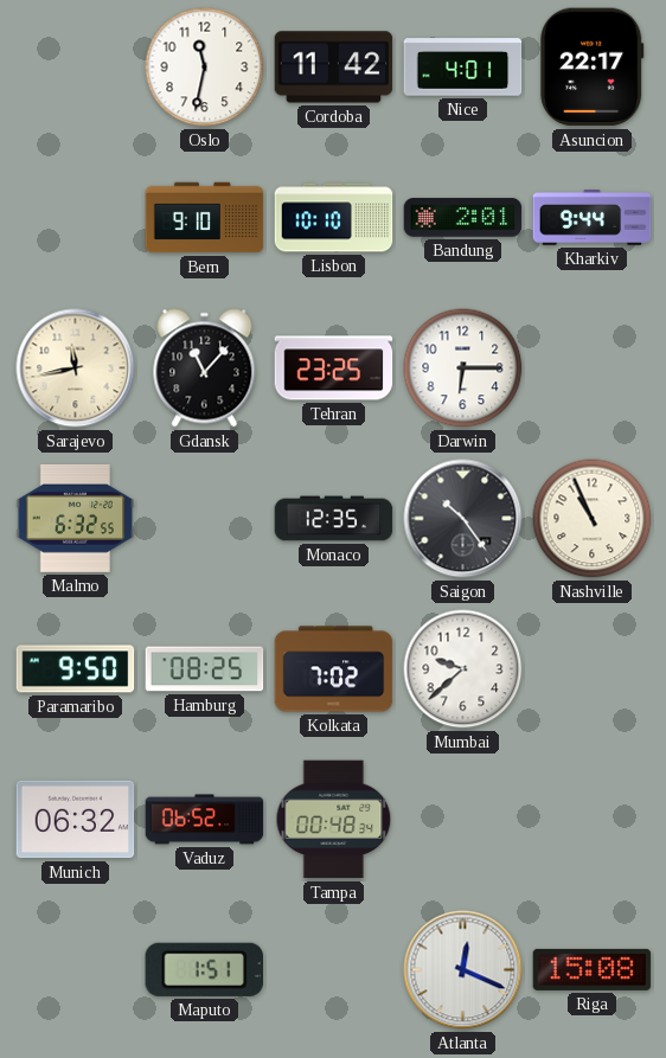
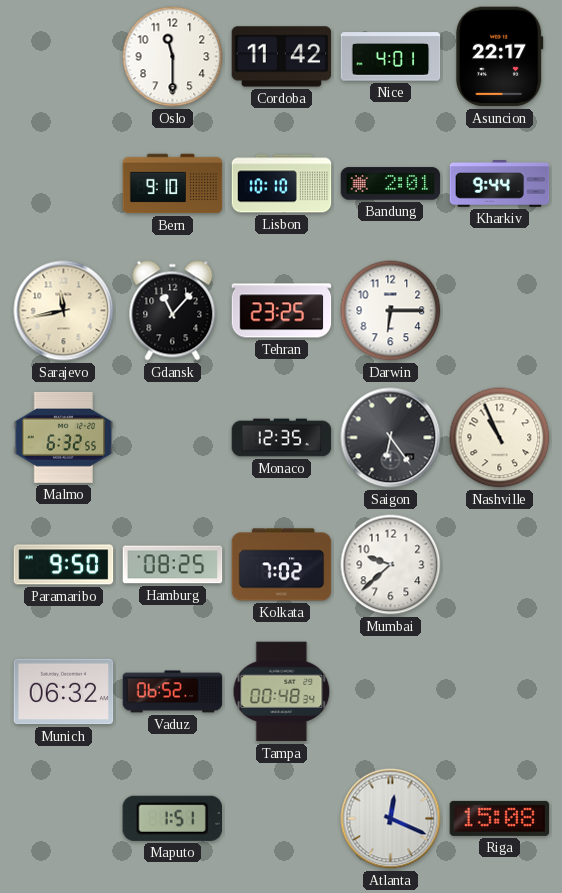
Oslo: 11:32 -> 11:30
Saigon: 10:24 -> 6:24
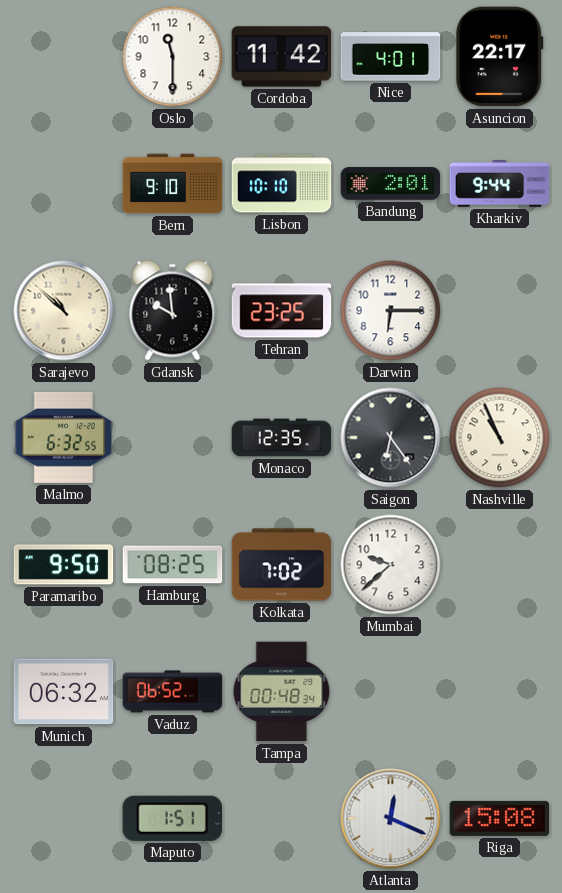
Sarajevo: 11:43 -> 10:52
Gdansk: 11:07 -> 9:59
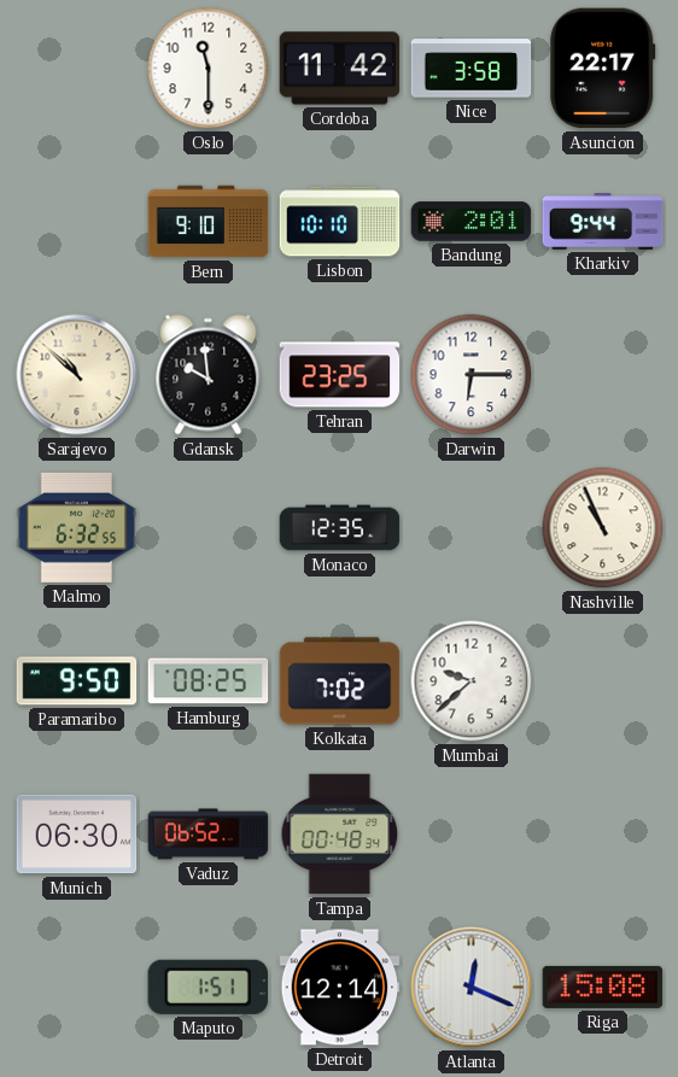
Nice: 4:01 -> 3:58
Saigon: 6:24 -> none
Munich: 06:32 -> 06:30
Detroit: none -> 12:14
